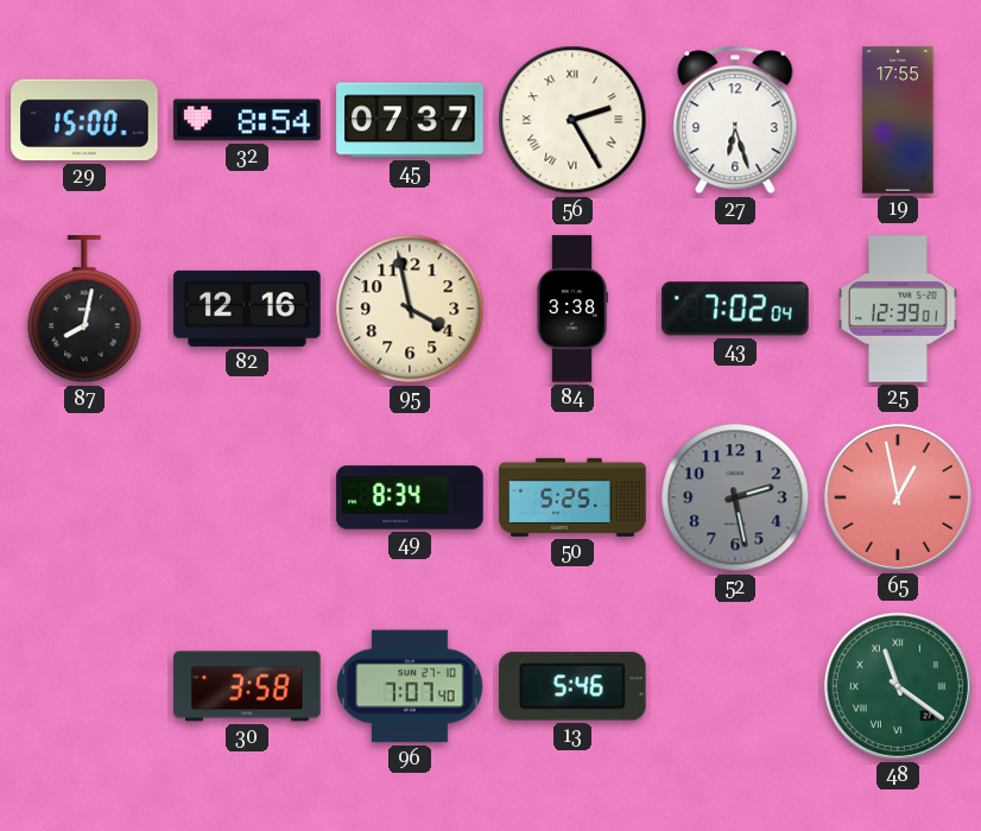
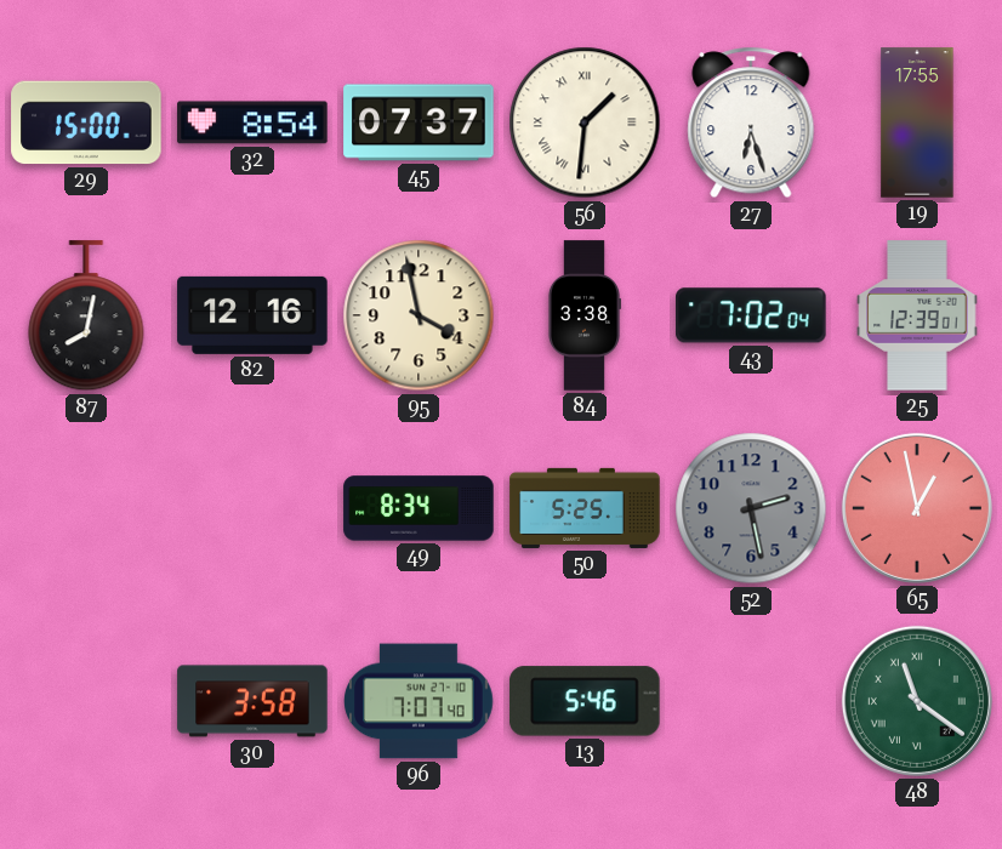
56: 2:25 -> 1:31
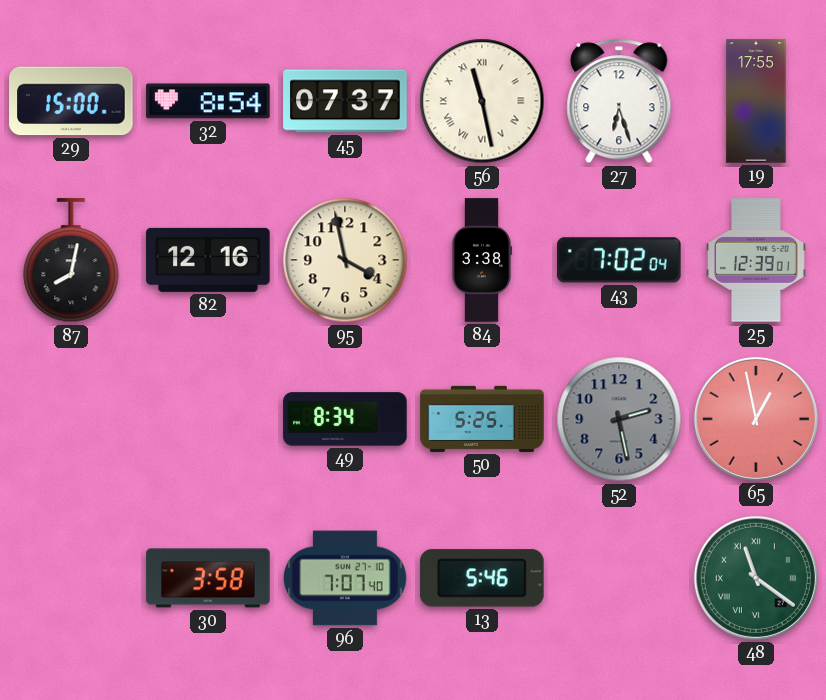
56: 1:31 -> 11:28
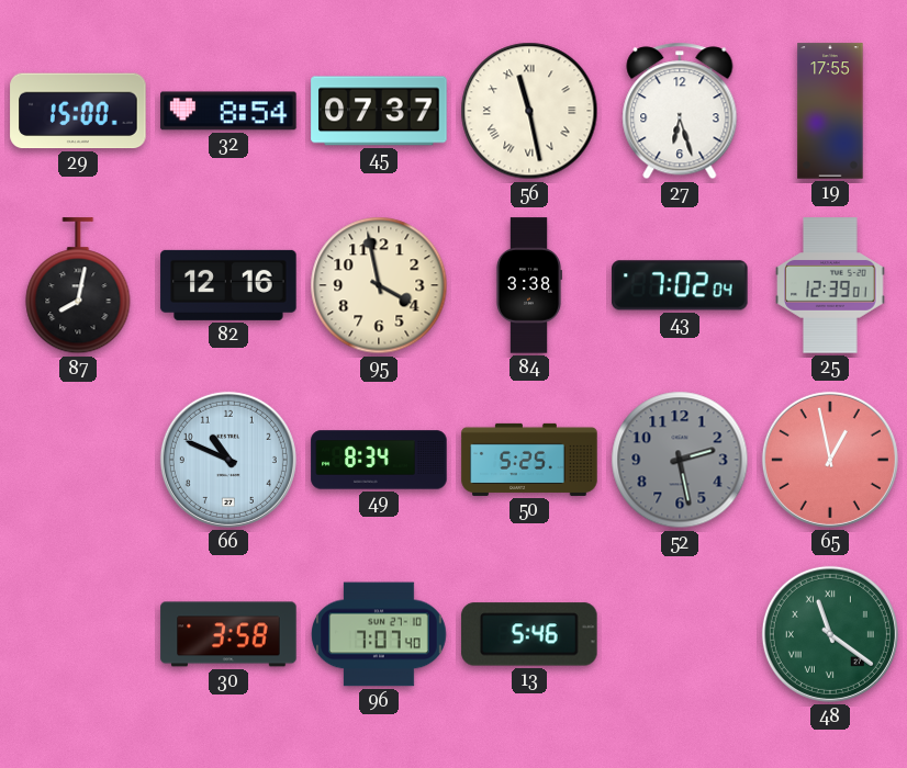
66: none -> 10:49
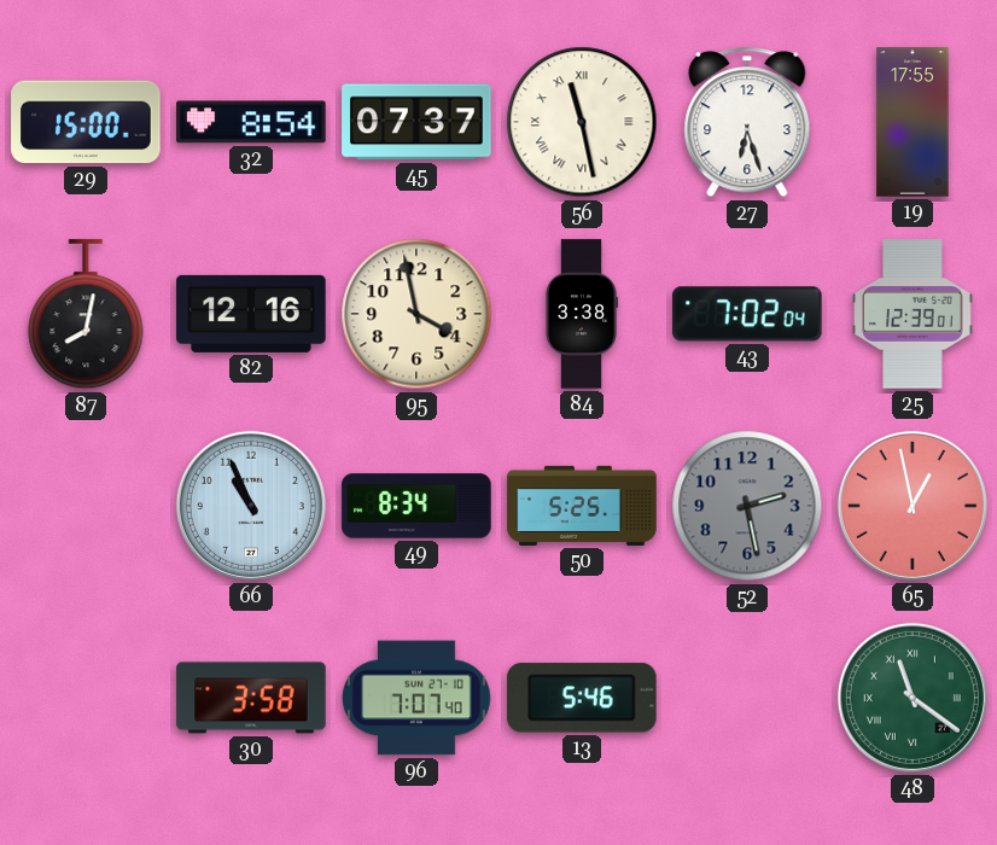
66: 10:49 -> 10:56
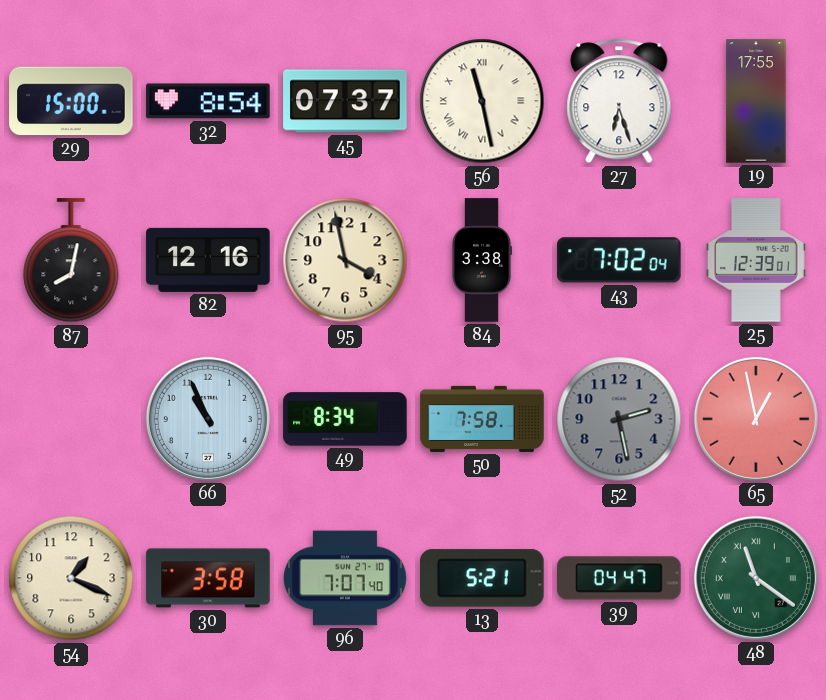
50: 5:25 -> 7:58
54: none -> 1:19
13: 5:46 -> 5:21
39: none -> 04:47
